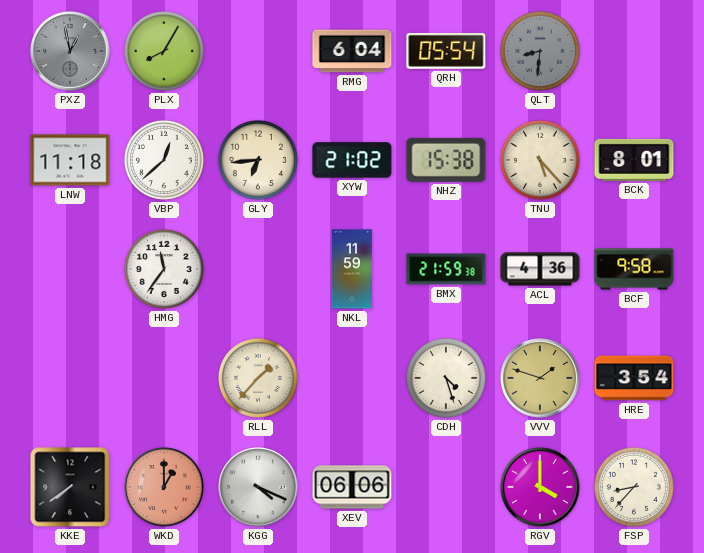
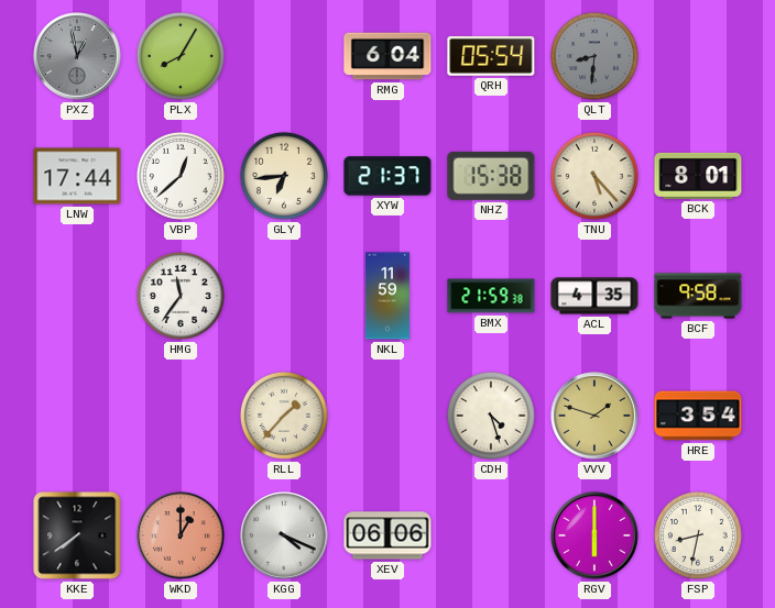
LNW: 11:18 -> 17:44
XYW: 21:02 -> 21:37
ACL: 4:36 -> 4:35
RGV: 4:00 -> 6:00
FSP: 8:37 -> 8:32
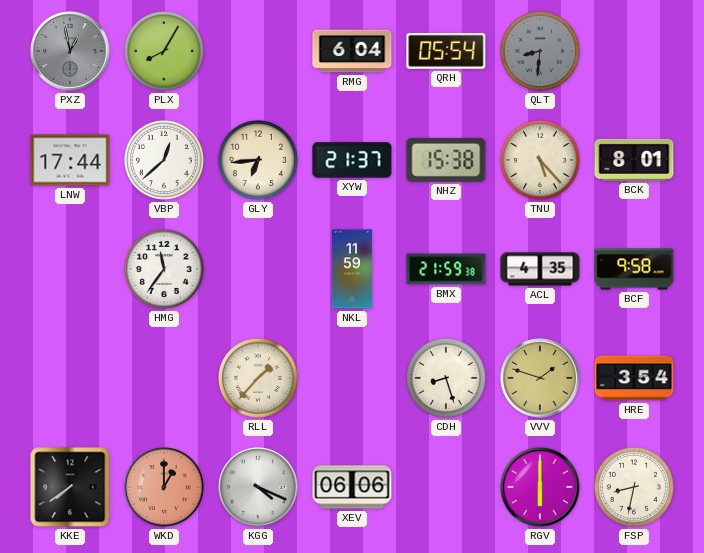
CDH: 4:27 -> 8:27
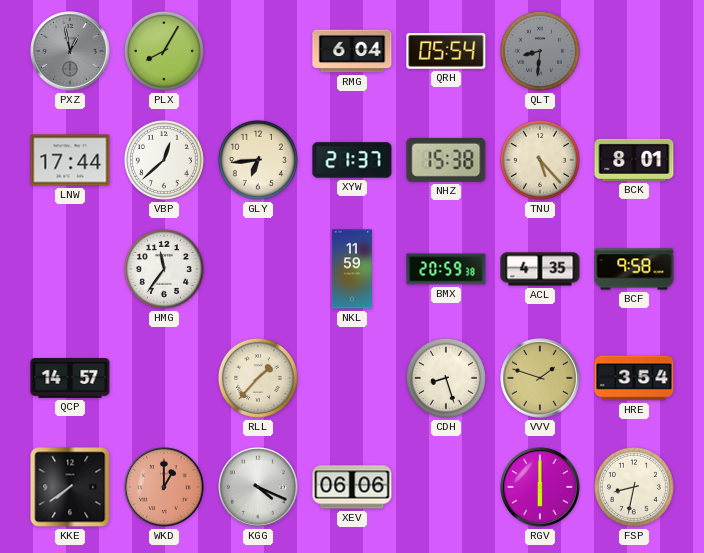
BMX: 21:59 -> 20:59
QCP: none -> 14:57
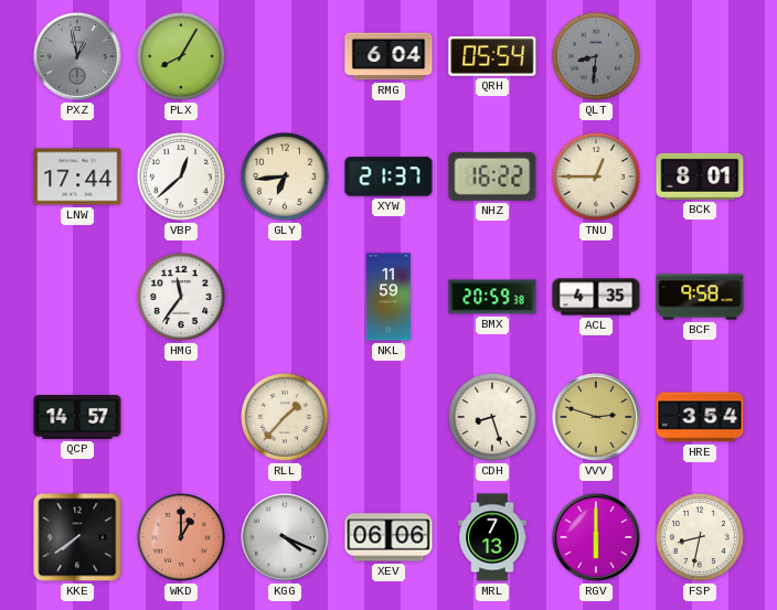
NHZ: 15:38 -> 16:22
TNU: 5:23 -> 12:45
VVV: 1:48 -> 2:48
MRL: none -> 7:13
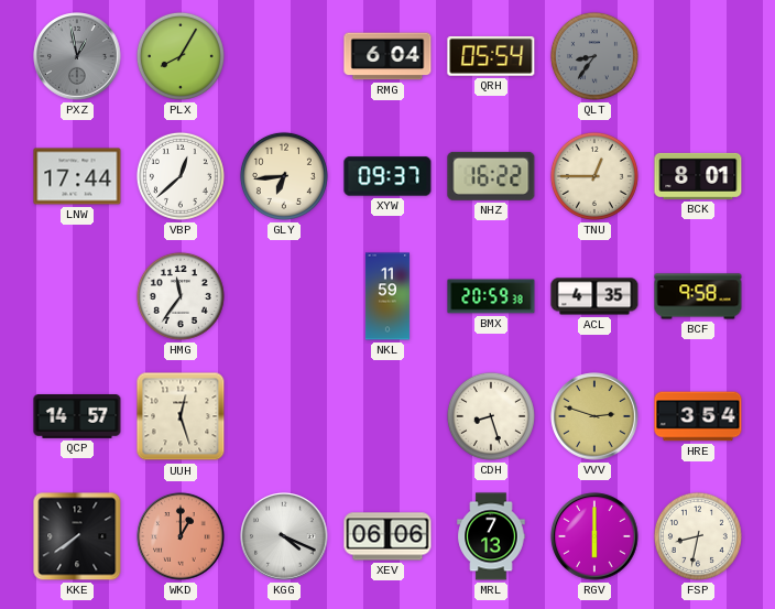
QLT: 8:31 -> 8:36
XYW: 21:37 -> 09:37
UUH: none -> 12:27
RLL: 1:37 -> none
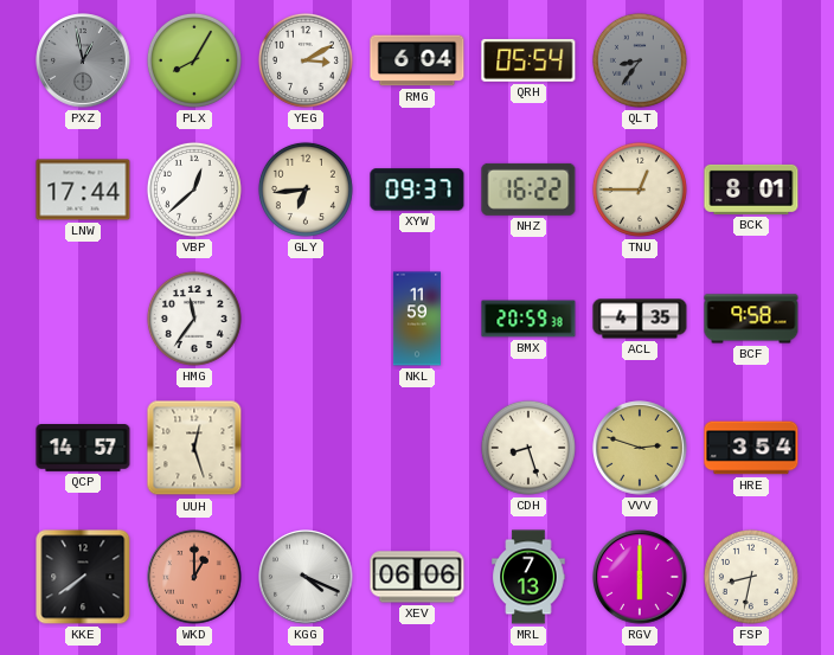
YEG: none -> 3:10
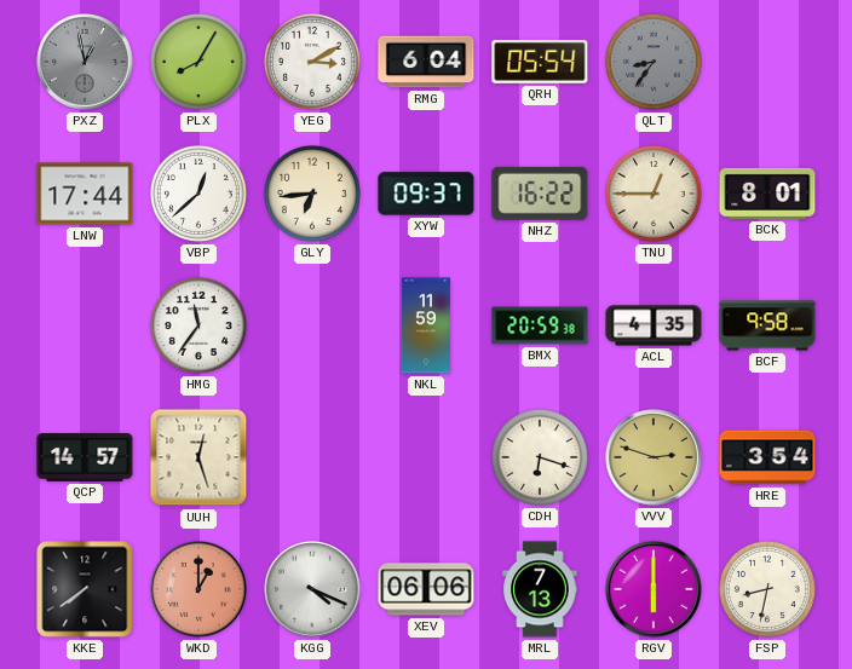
CDH: 8:27 -> 6:18
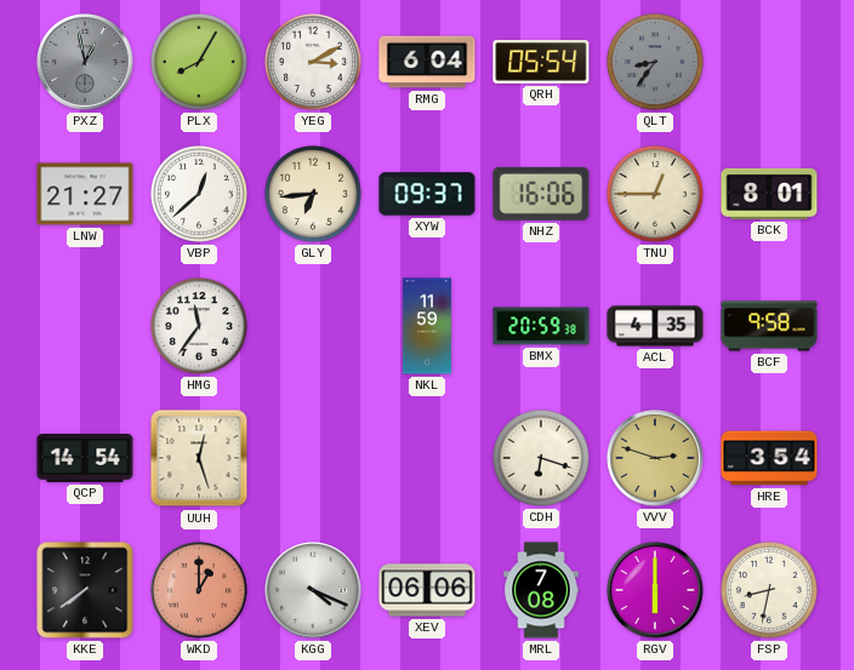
LNW: 17:44 -> 21:27
NHZ: 16:22 -> 16:06
QCP: 14:57 -> 14:54
MRL: 7:13 -> 7:08
